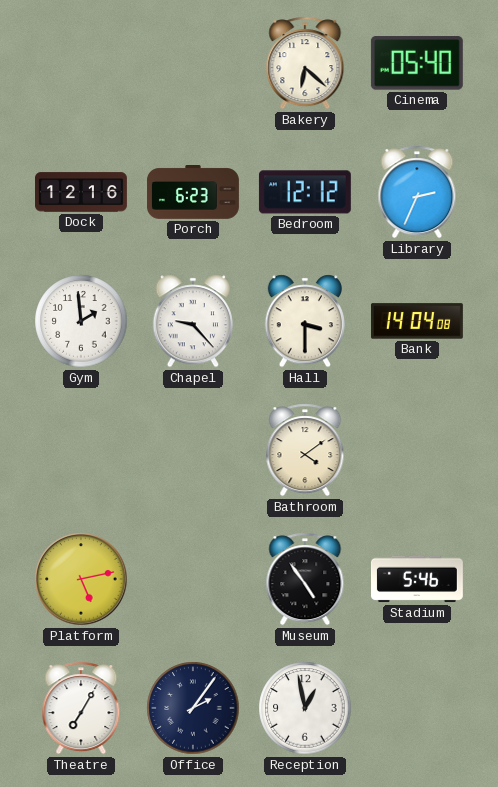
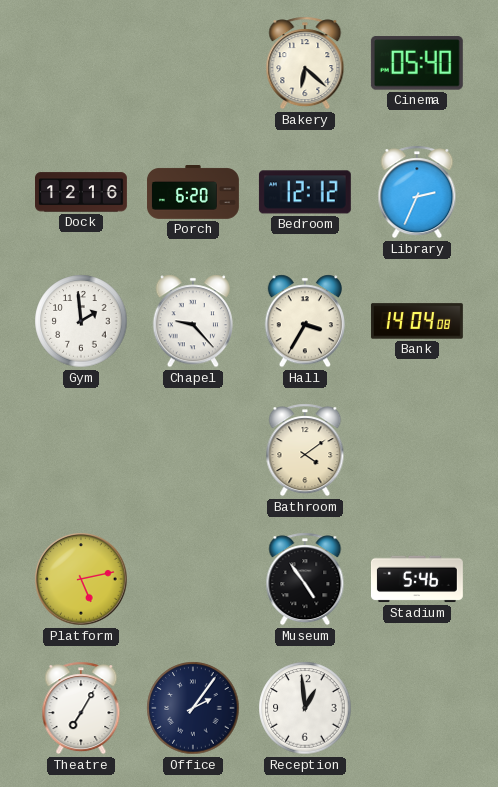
Porch: 6:23 -> 6:20
Hall: 3:30 -> 3:35
Reception: 12:58 -> 12:59
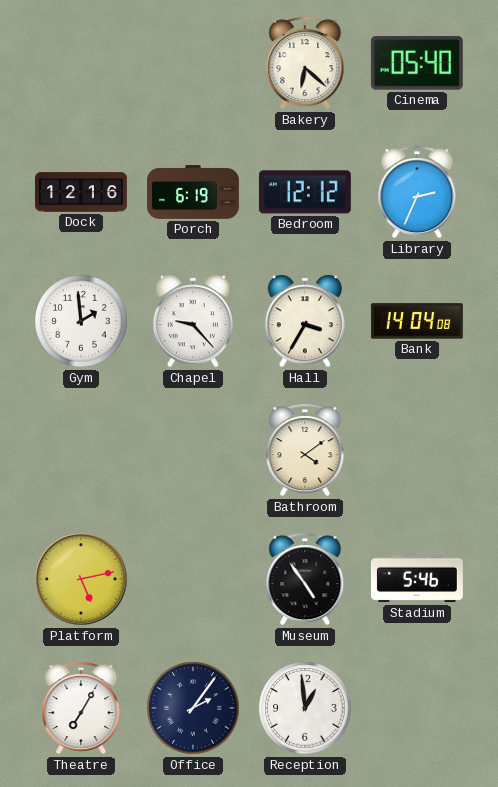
Porch: 6:20 -> 6:19
